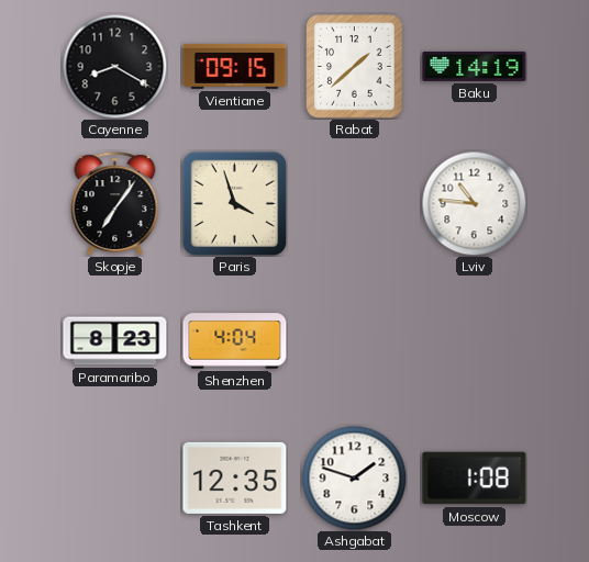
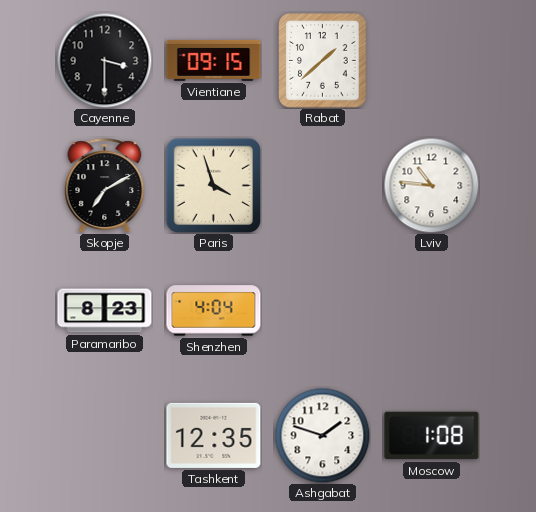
Cayenne: 8:20 -> 3:30
Baku: 14:19 -> none
Skopje: 7:06 -> 7:10
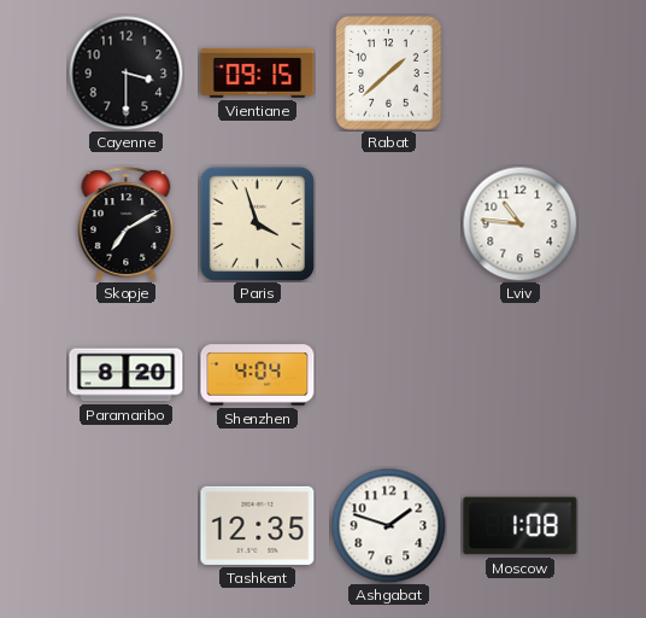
Paramaribo: 8:23 -> 8:20
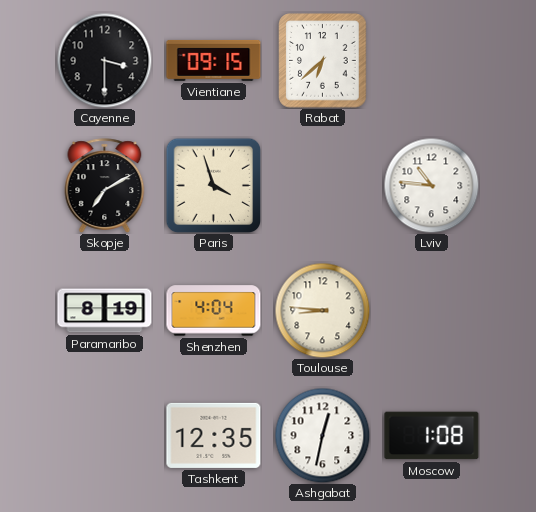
Rabat: 1:38 -> 6:38
Paramaribo: 8:20 -> 8:19
Toulouse: none -> 8:46
Ashgabat: 1:48 -> 12:32
